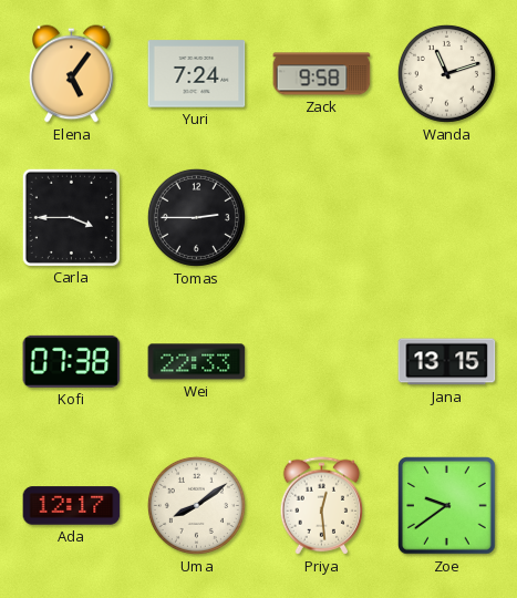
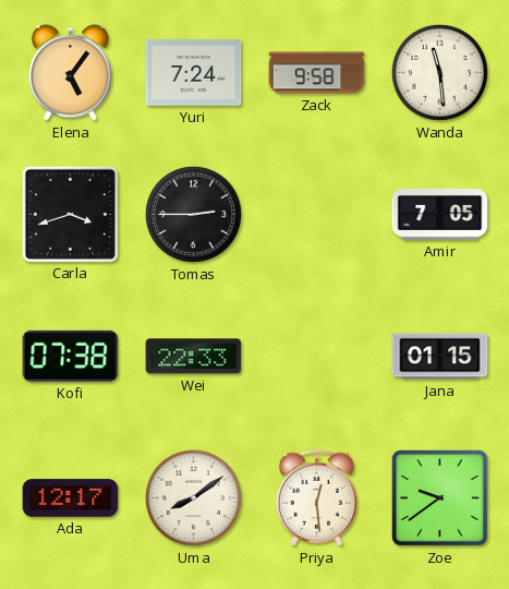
Wanda: 11:12 -> 11:29
Carla: 3:45 -> 3:42
Amir: none -> 7:05
Jana: 13:15 -> 01:15
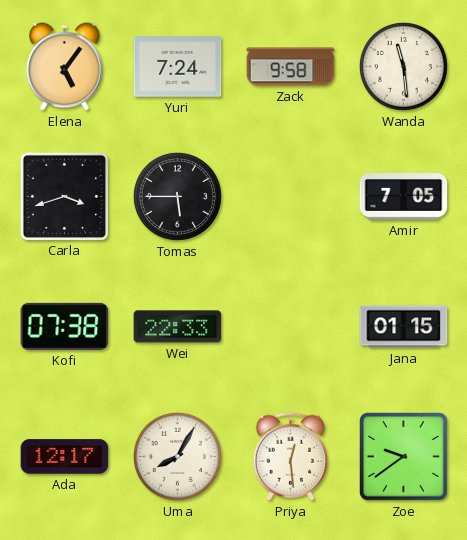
Tomas: 2:45 -> 5:45
Uma: 8:09 -> 8:05
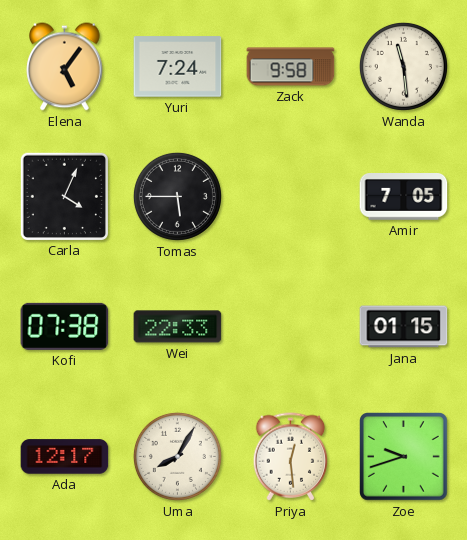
Carla: 3:42 -> 4:04
Zoe: 9:39 -> 9:42
